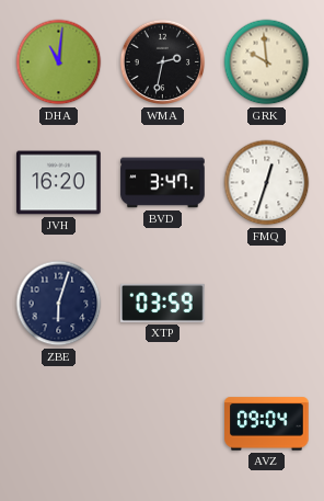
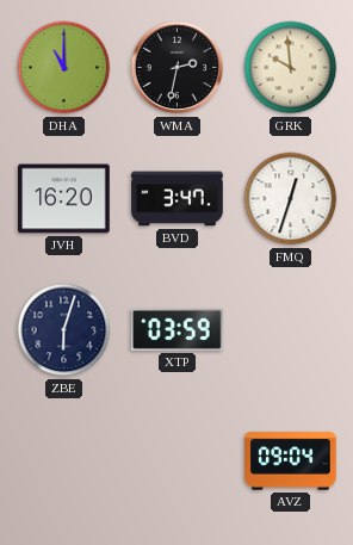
DHA: 11:01 -> 11:00
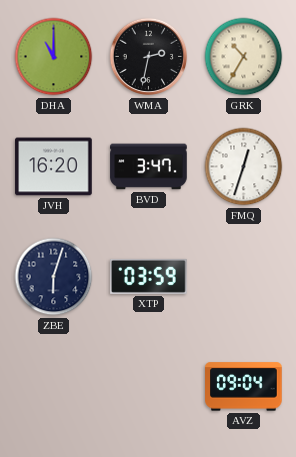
GRK: 9:59 -> 10:35
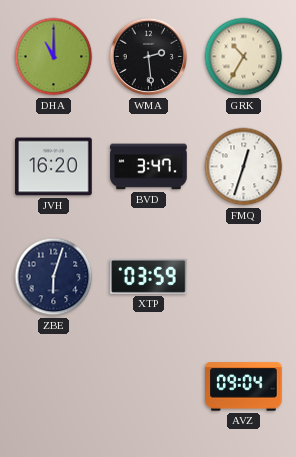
WMA: 2:32 -> 2:29
